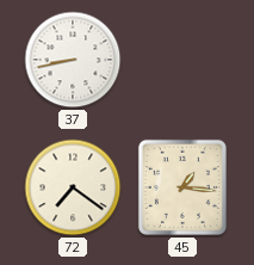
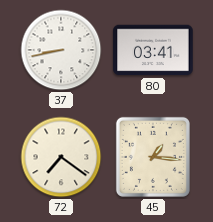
80: none -> 03:41
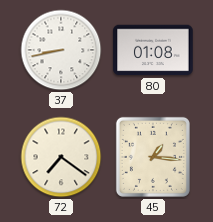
80: 03:41 -> 01:08
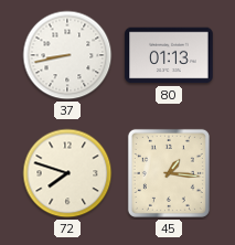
80: 01:08 -> 01:13
72: 7:21 -> 7:48
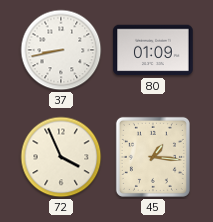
80: 01:13 -> 01:09
72: 7:48 -> 3:56
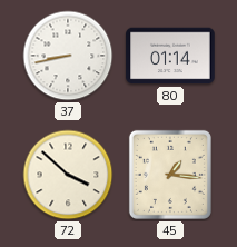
80: 01:09 -> 01:14
72: 3:56 -> 3:52
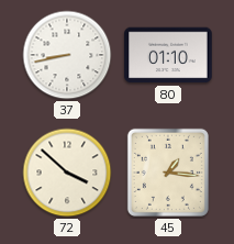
80: 01:14 -> 01:10
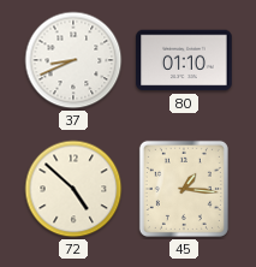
37: 8:43 -> 8:41
72: 3:52 -> 4:52
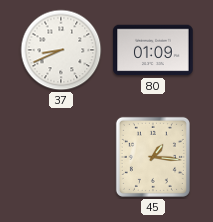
80: 01:10 -> 01:09
72: 4:52 -> none
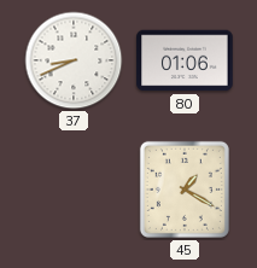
80: 01:09 -> 01:06
45: 1:16 -> 1:20
